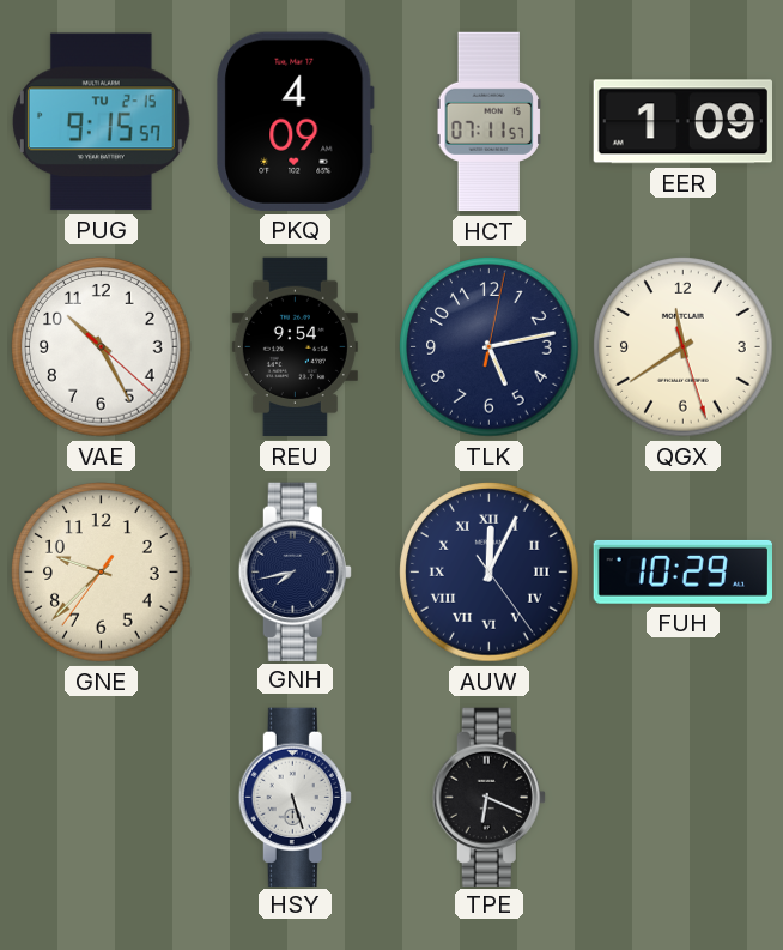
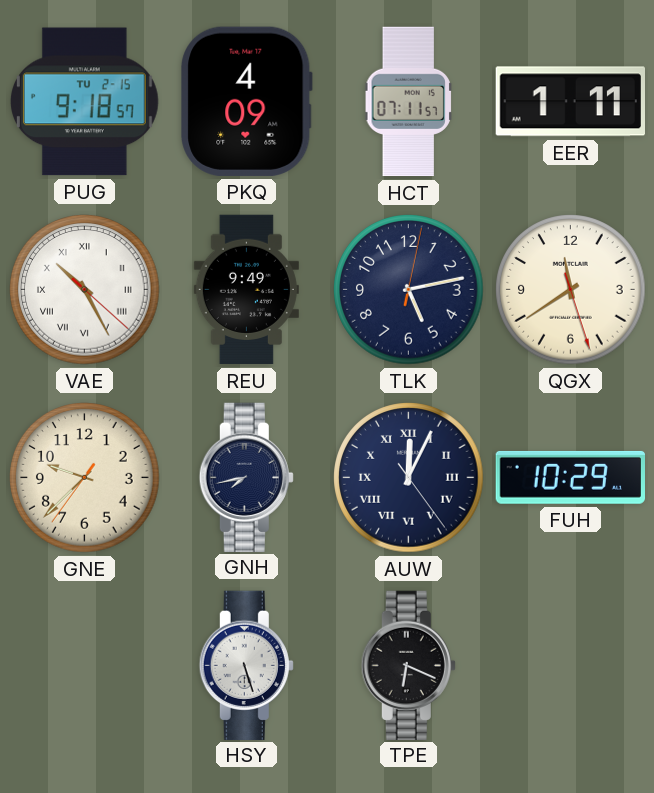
PUG: 9:15 -> 9:18
EER: 1:09 -> 1:11
VAE numerals: Arabic -> Roman
REU: 9:54 -> 9:49
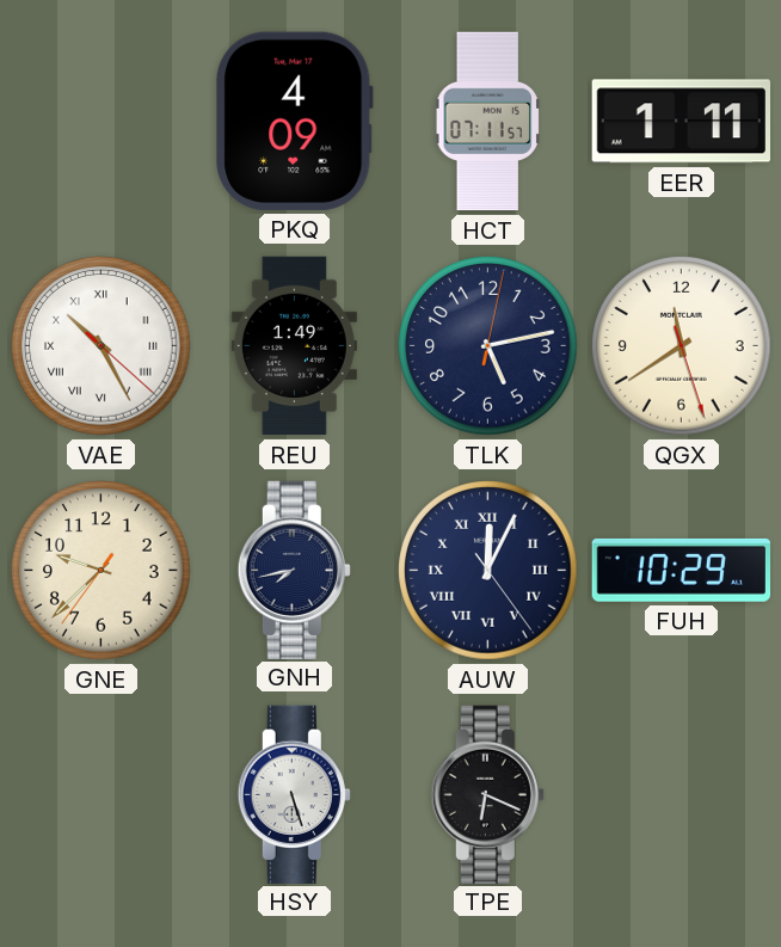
PUG: 9:18 -> none
REU: 9:49 -> 1:49
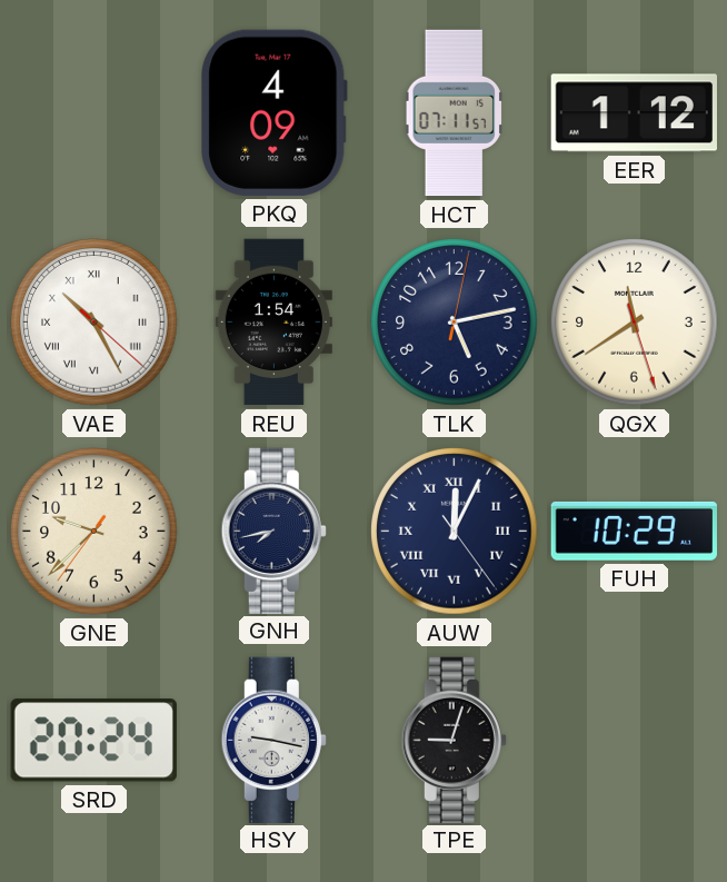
EER: 1:11 -> 1:12
REU: 1:49 -> 1:54
SRD: none -> 20:24
HSY: 5:27 -> 9:17
TPE: 6:19 -> 9:03
